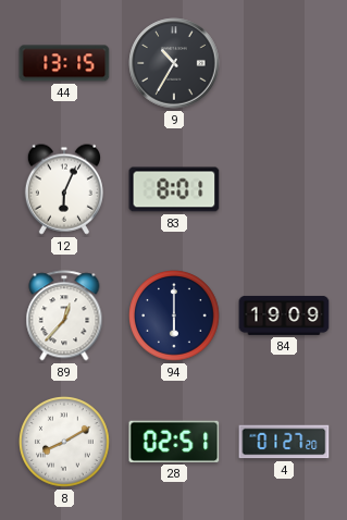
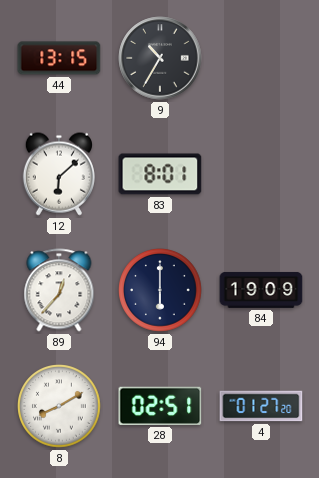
12: 6:04 -> 6:08
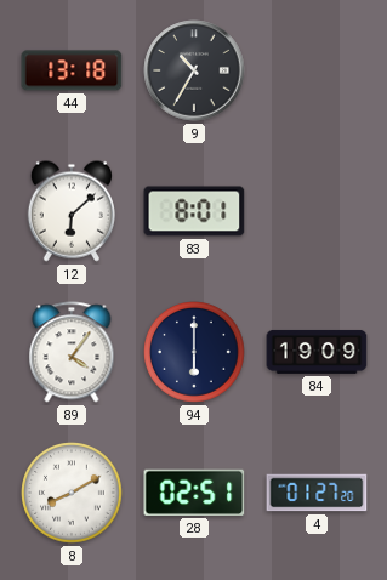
44: 13:15 -> 13:18
89: 12:37 -> 4:06
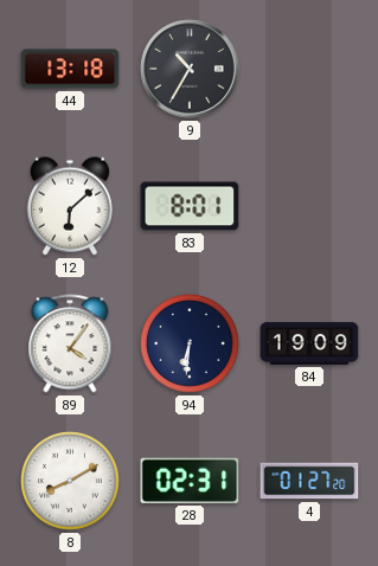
94: 6:00 -> 6:31
28: 02:51 -> 02:31
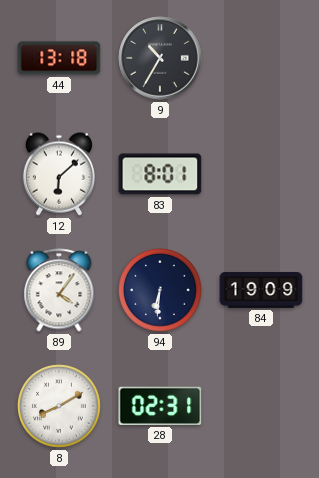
4: 01:27 -> none
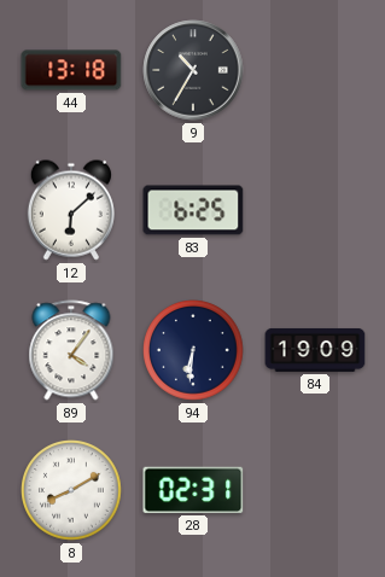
83: 8:01 -> 6:25
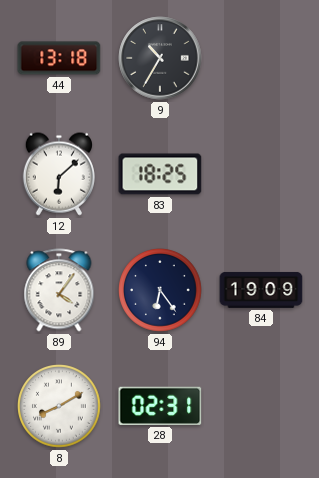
83: 6:25 -> 18:25
94: 6:31 -> 6:24
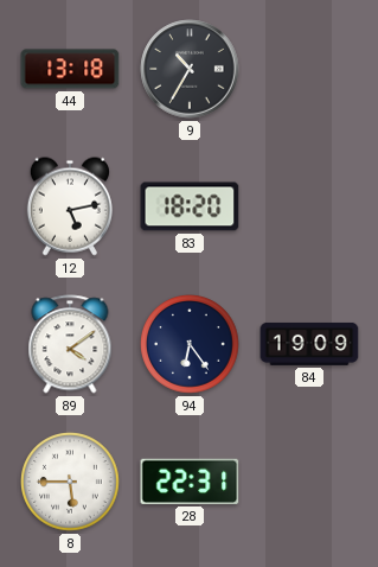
12: 6:08 -> 5:13
83: 18:25 -> 18:20
89: 4:06 -> 4:09
8: 8:10 -> 5:45
28: 02:31 -> 22:31
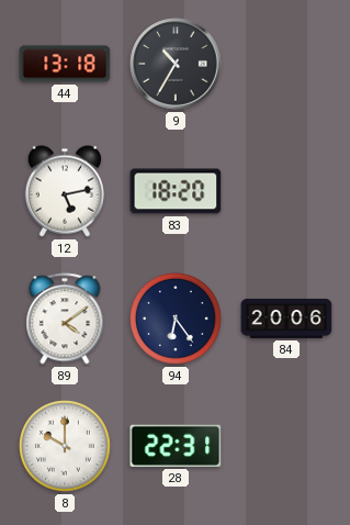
84: 19:09 -> 20:06
8: 5:45 -> 10:00
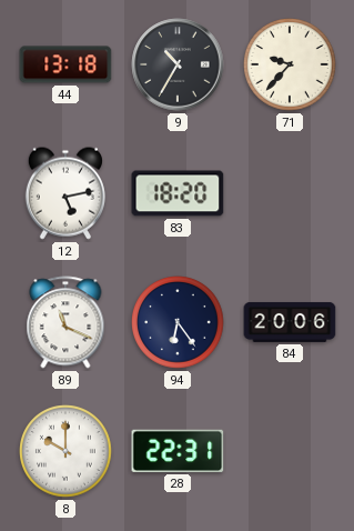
71: none -> 9:37
89: 4:09 -> 11:19
